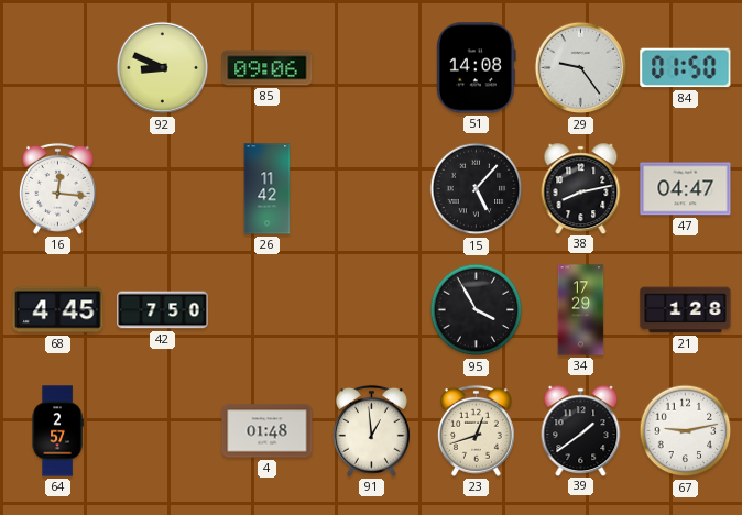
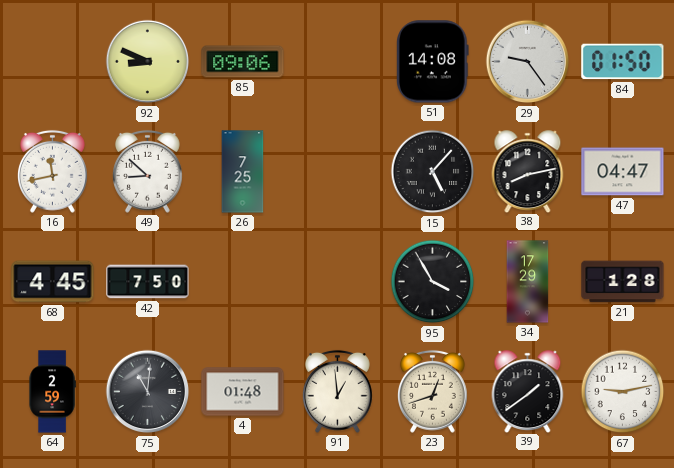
16: 12:16 -> 11:43
49: none -> 8:52
26: 11:42 -> 7:25
64: 2:57 -> 2:59
75: none -> 11:01
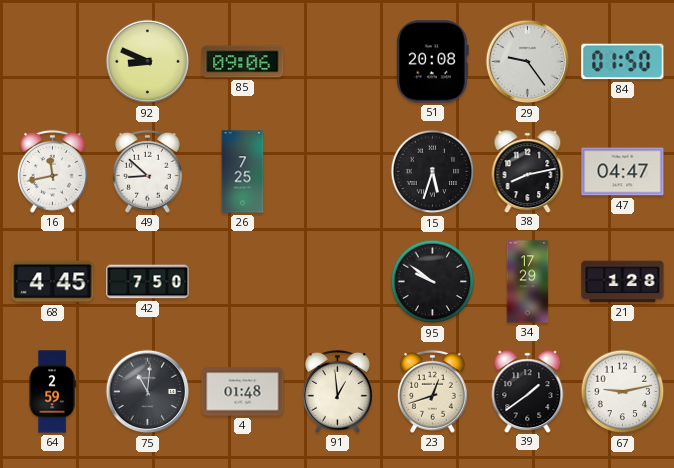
51: 14:08 -> 20:08
15: 5:07 -> 5:33
95: 3:55 -> 9:51
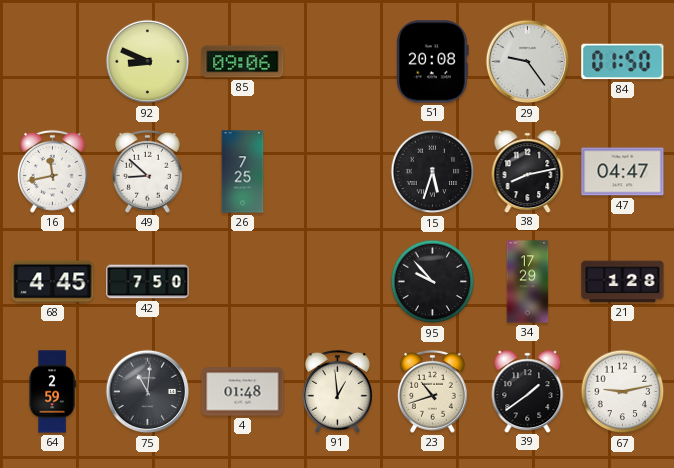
95: 9:51 -> 9:53
23: 12:42 -> 10:42
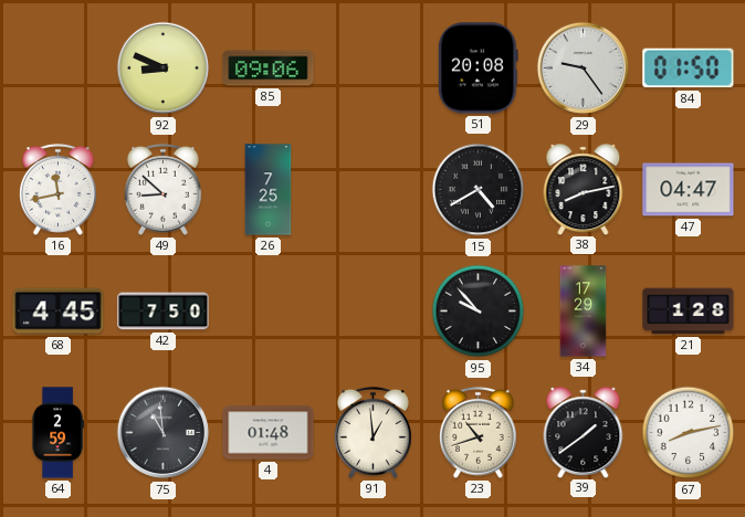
15: 5:33 -> 4:40
75: 11:01 -> 10:59
67: 9:13 -> 8:13
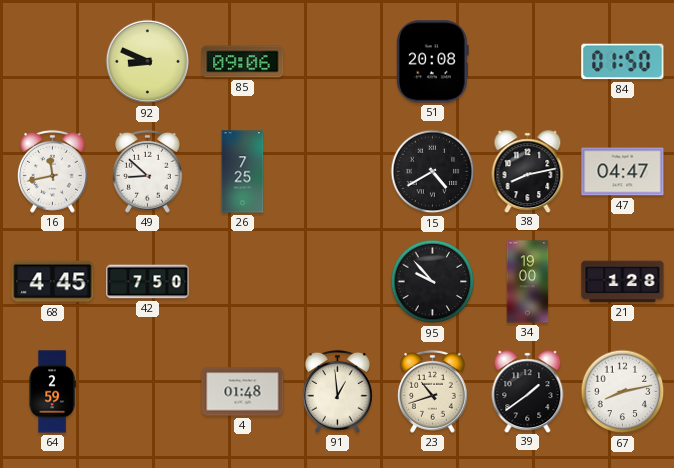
29: 9:24 -> none
34: 17:29 -> 19:00
75: 10:59 -> none
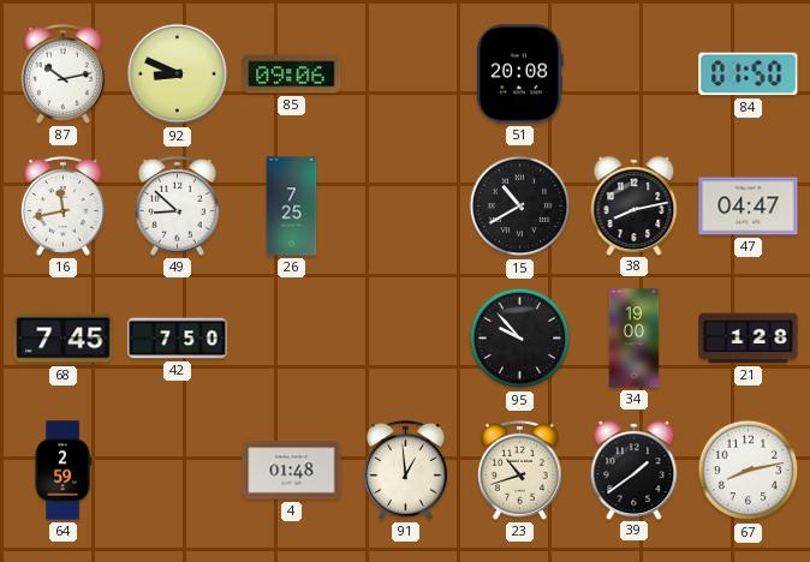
87: none -> 10:13
15: 4:40 -> 10:40
68: 4:45 -> 7:45
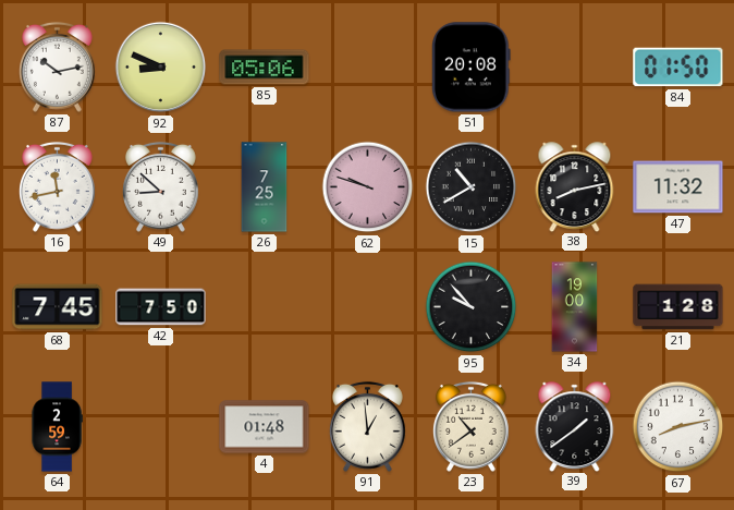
85: 09:06 -> 05:06
62: none -> 9:48
47: 04:47 -> 11:32
23: 10:42 -> 10:39
